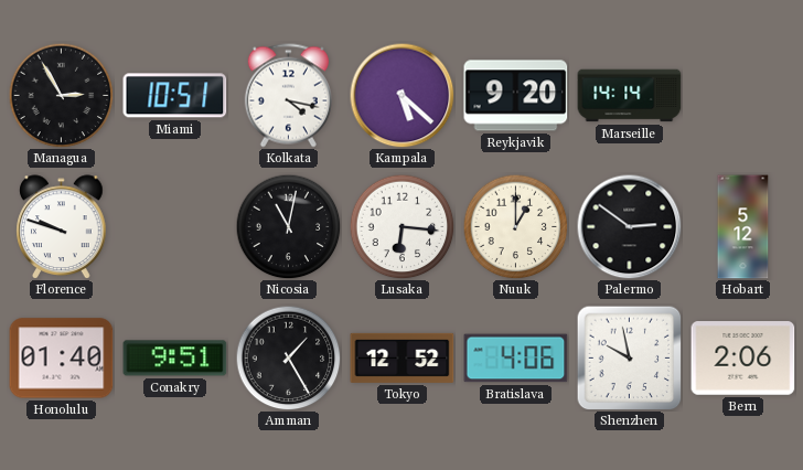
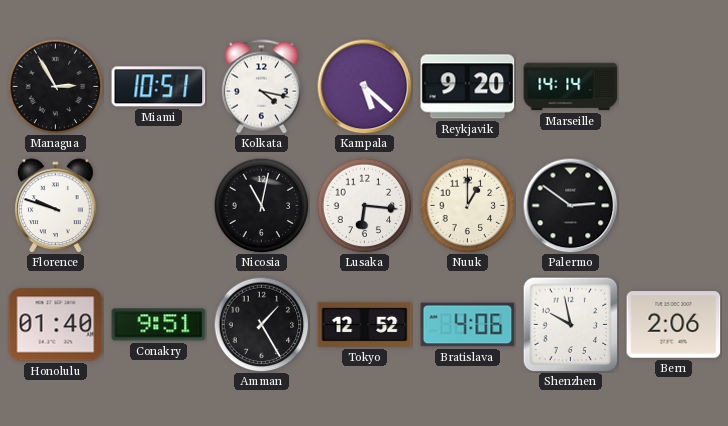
Hobart: 5:12 -> none
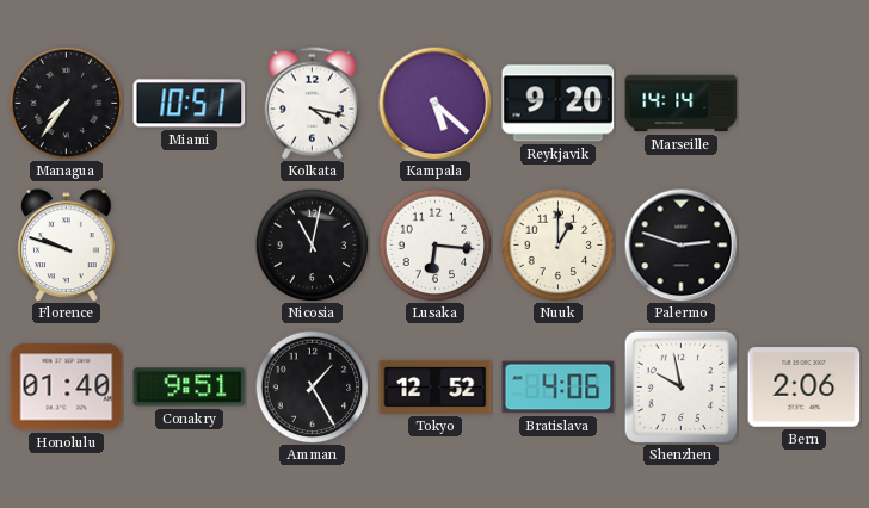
Managua: 2:55 -> 7:36
Palermo: 2:51 -> 2:48
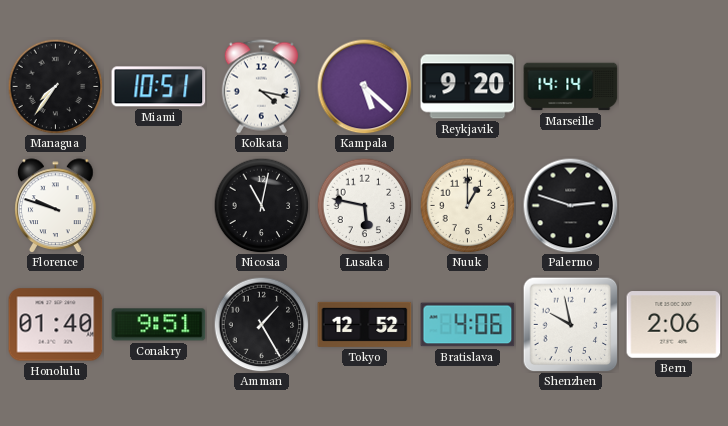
Lusaka: 6:16 -> 5:47
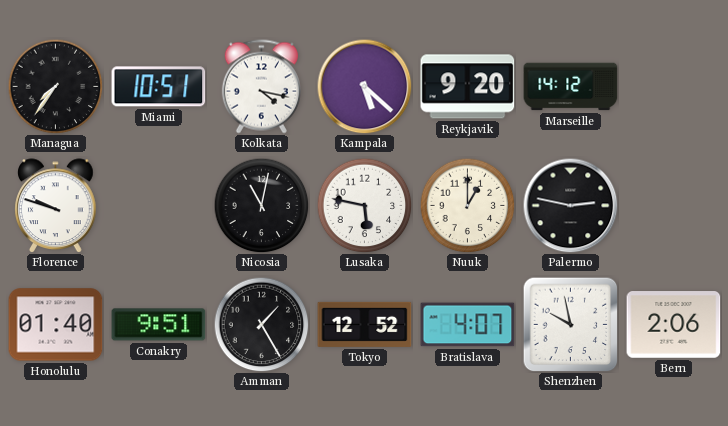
Marseille: 14:14 -> 14:12
Palermo: 2:48 -> 2:47
Bratislava: 4:06 -> 4:07
